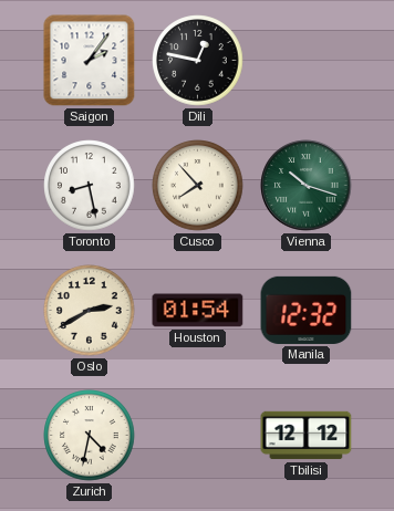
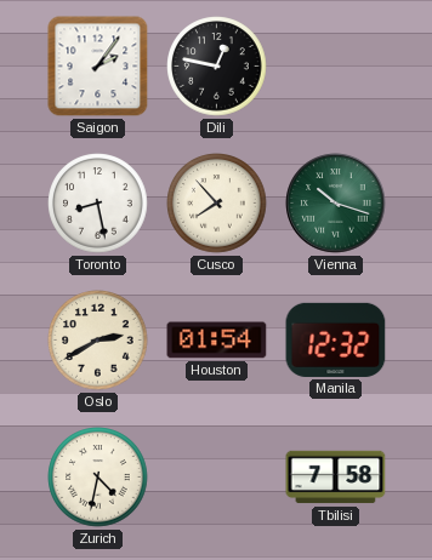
Tbilisi: 12:12 -> 7:58
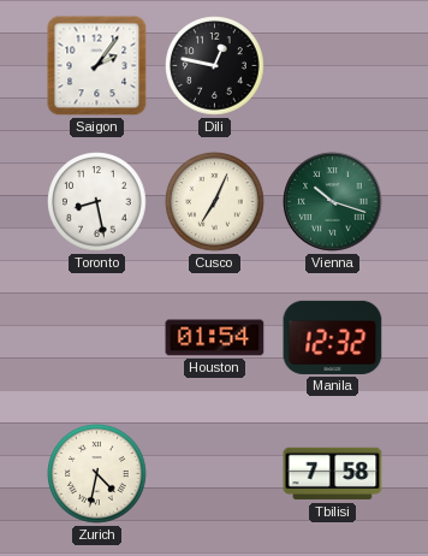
Cusco: 7:53 -> 7:04
Oslo: 2:40 -> none
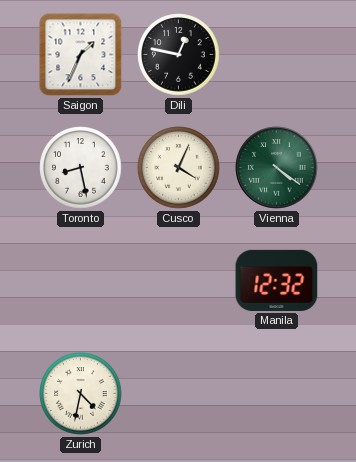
Saigon: 2:06 -> 1:34
Cusco: 7:04 -> 4:04
Vienna: 10:18 -> 4:21
Houston: 01:54 -> none
Tbilisi: 7:58 -> none
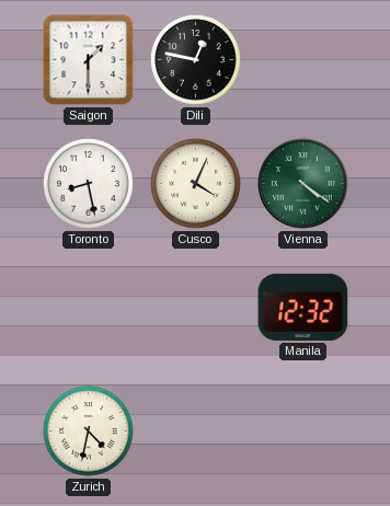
Saigon: 1:34 -> 1:30
